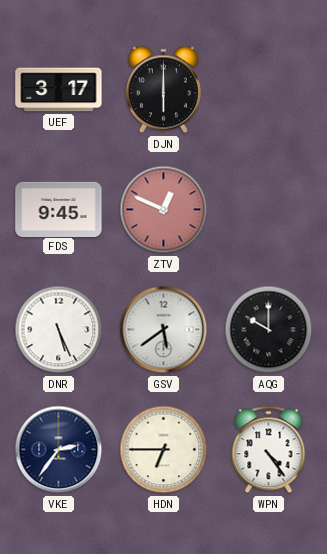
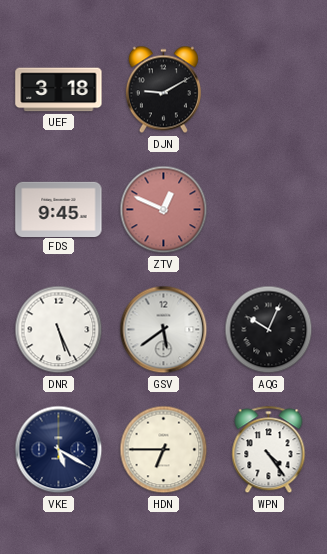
UEF: 3:17 -> 3:18
DJN: 6:00 -> 9:10
AQG: 10:00 -> 10:04
VKE: 2:36 -> 5:20
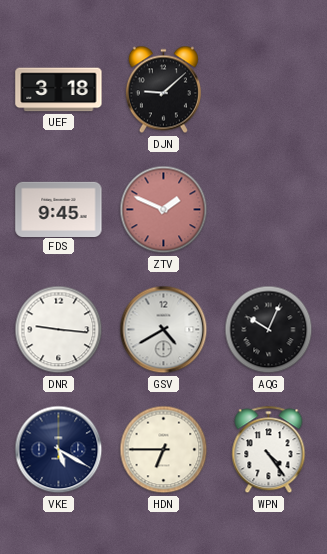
DJN: 9:10 -> 9:08
ZTV: 12:49 -> 1:49
DNR: 5:26 -> 9:16
GSV: 5:39 -> 4:40
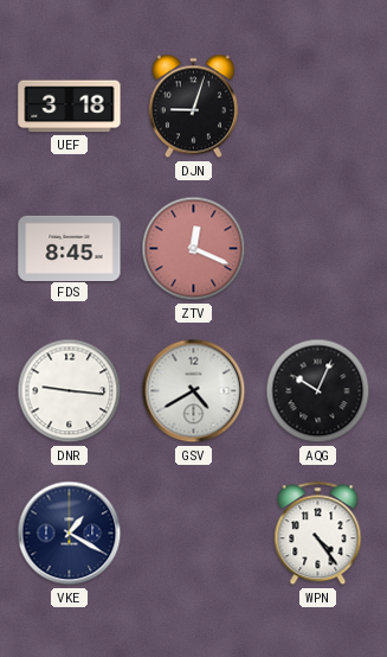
DJN: 9:08 -> 9:03
FDS: 9:45 -> 8:45
ZTV: 1:49 -> 12:19
VKE: 5:20 -> 1:20
HDN: 6:45 -> none
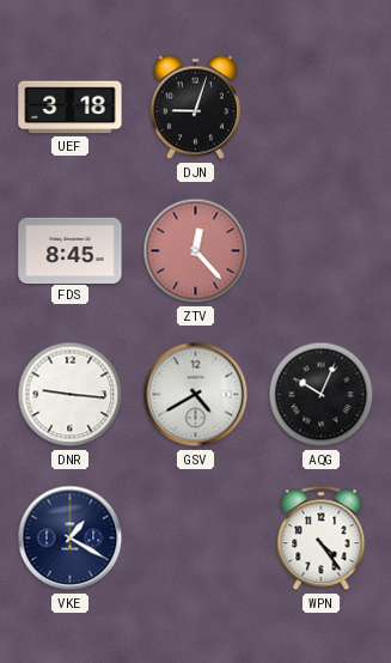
ZTV: 12:19 -> 12:23
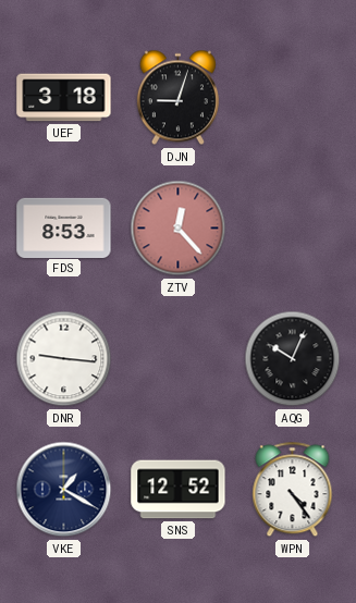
FDS: 8:45 -> 8:53
GSV: 4:40 -> none
SNS: none -> 12:52
